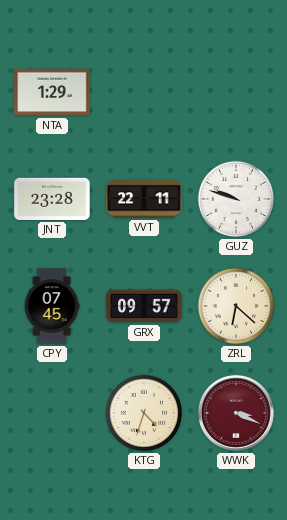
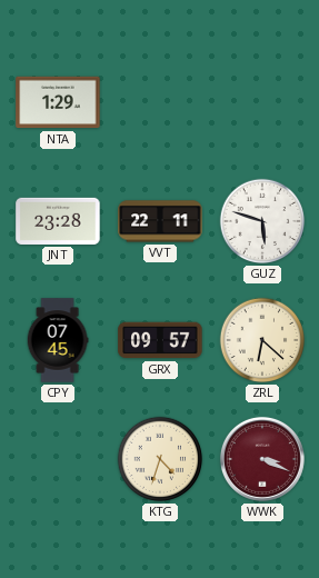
GUZ: 9:48 -> 5:48
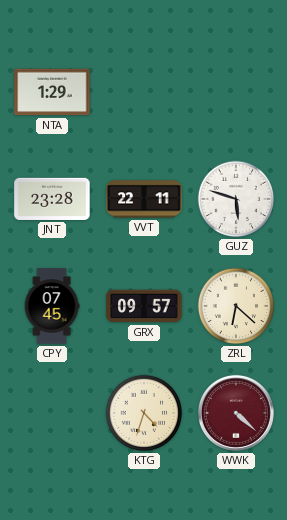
WWK: 3:19 -> 4:22
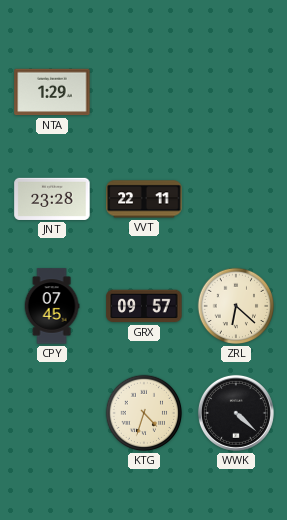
GUZ: 5:48 -> none
WWK dial: burgundy -> black
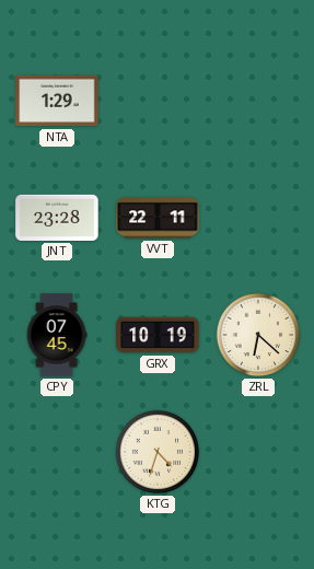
GRX: 09:57 -> 10:19
WWK: 4:22 -> none
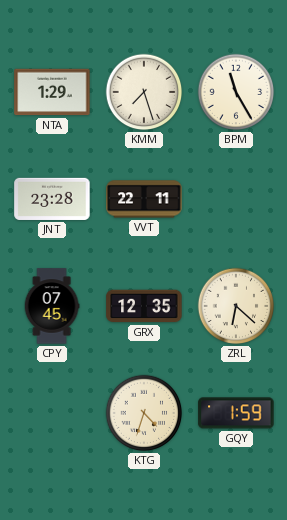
KMM: none -> 7:27
BPM: none -> 11:25
GRX: 10:19 -> 12:35
GQY: none -> 1:59
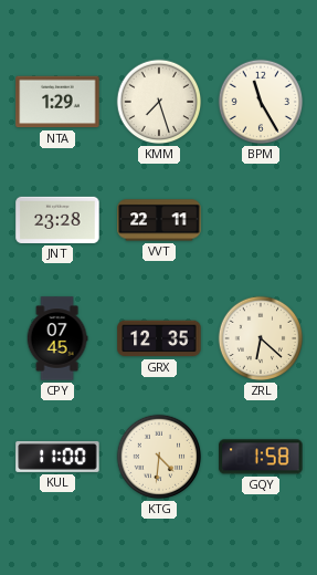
KUL: none -> 11:00
KTG: 4:33 -> 4:31
GQY: 1:59 -> 1:58
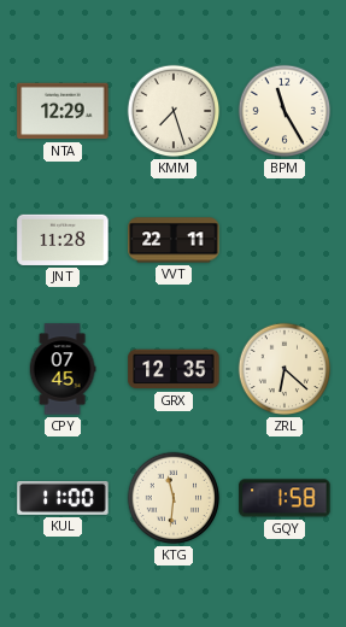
NTA: 1:29 -> 12:29
JNT: 23:28 -> 11:28
KTG: 4:31 -> 11:31
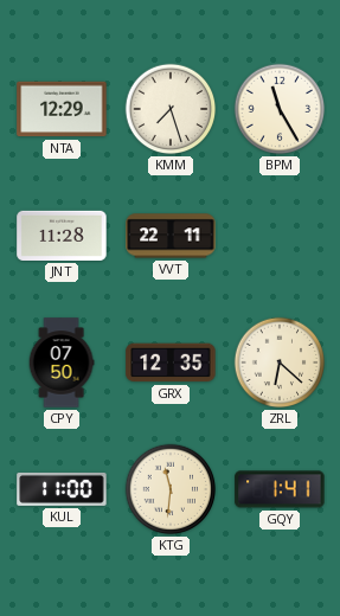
CPY: 07:45 -> 07:50
GQY: 1:58 -> 1:41
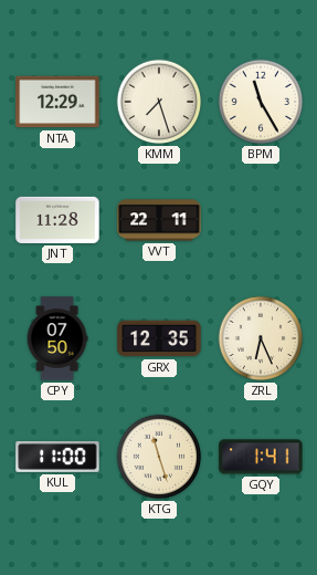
ZRL: 6:22 -> 6:26
KTG: 11:31 -> 11:27
